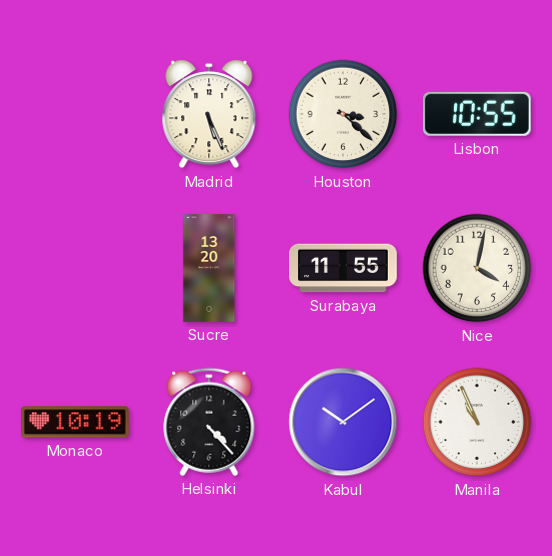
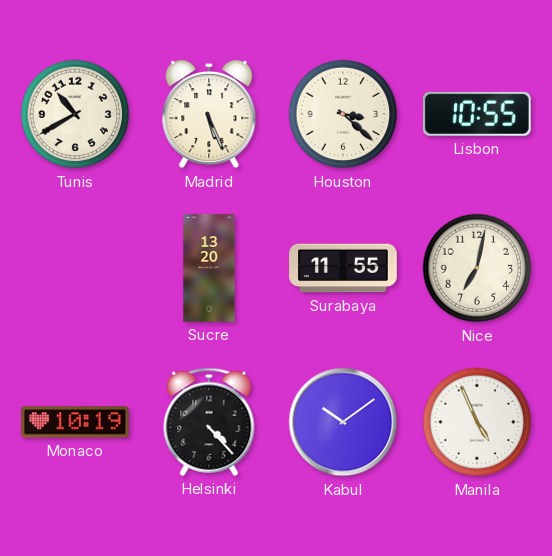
Tunis: none -> 10:40
Nice: 4:02 -> 7:02
Manila: 10:56 -> 4:56
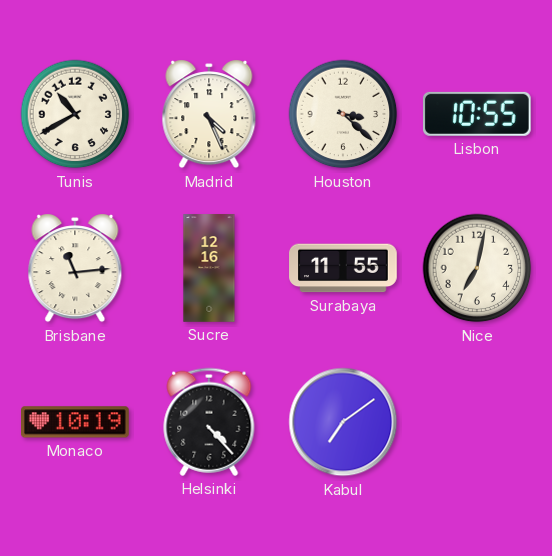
Madrid: 5:26 -> 4:26
Brisbane: none -> 11:14
Sucre: 13:20 -> 12:16
Kabul: 10:09 -> 7:09
Manila: 4:56 -> none
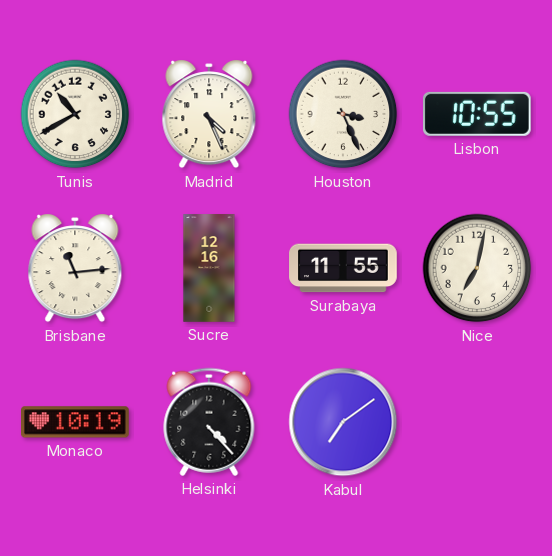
Houston: 3:22 -> 3:26
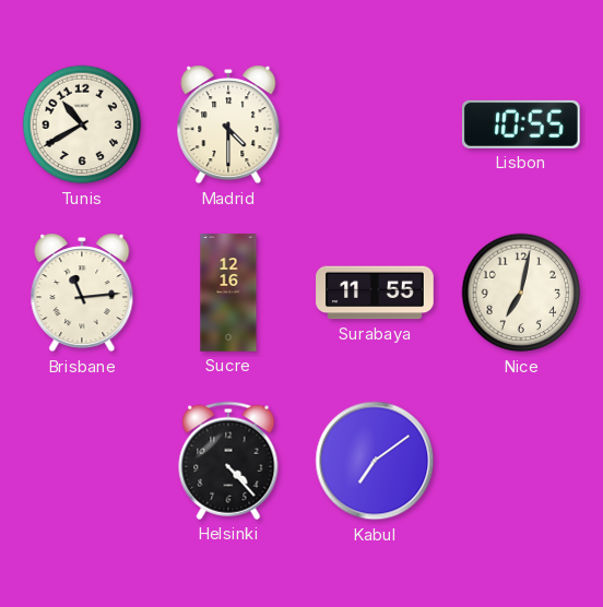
Madrid: 4:26 -> 4:30
Houston: 3:26 -> none
Monaco: 10:19 -> none
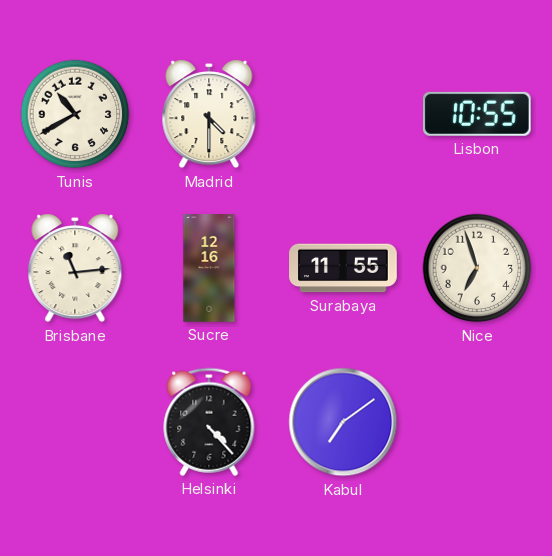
Nice: 7:02 -> 6:57
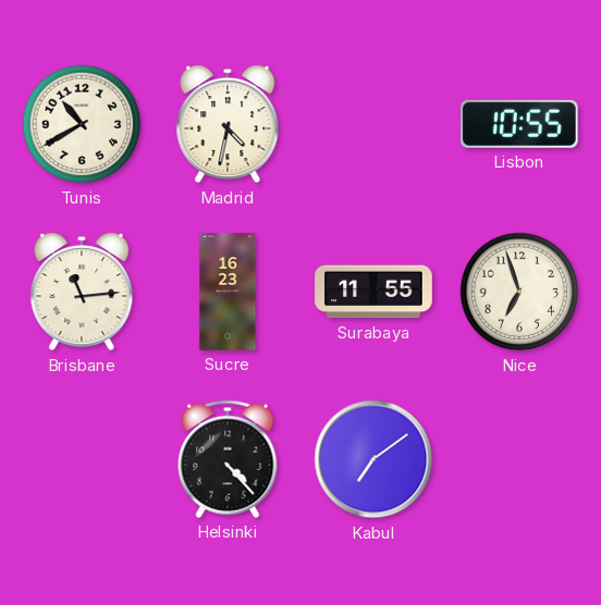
Madrid: 4:30 -> 4:32
Sucre: 12:16 -> 16:23
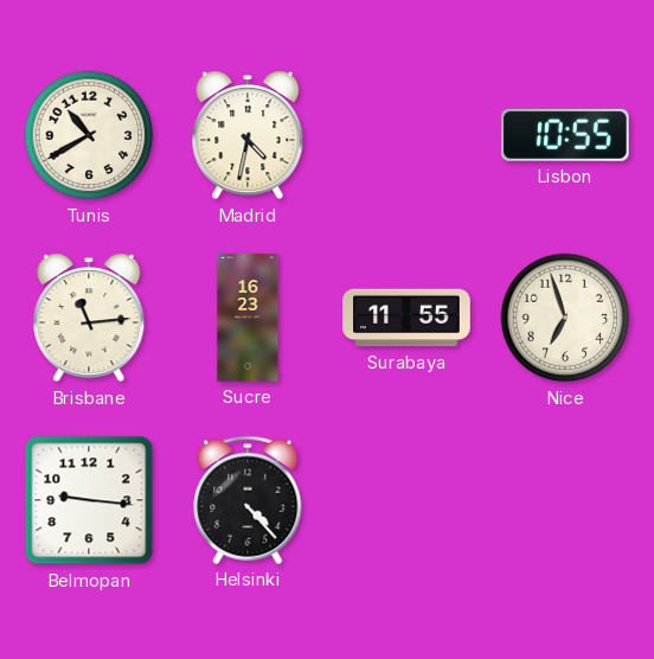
Belmopan: none -> 9:16
Kabul: 7:09 -> none
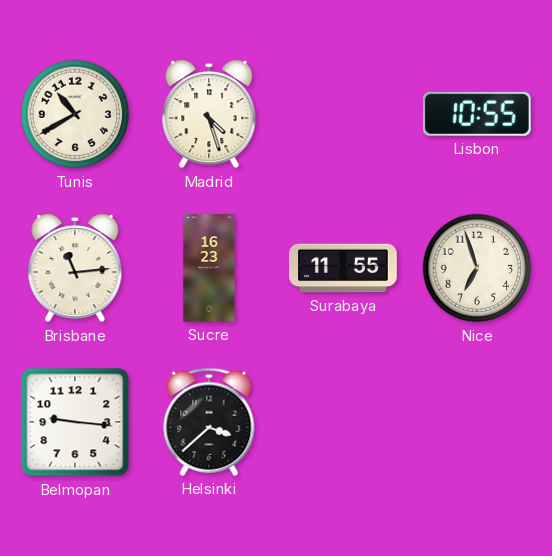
Madrid: 4:32 -> 4:27
Helsinki: 4:23 -> 3:38
